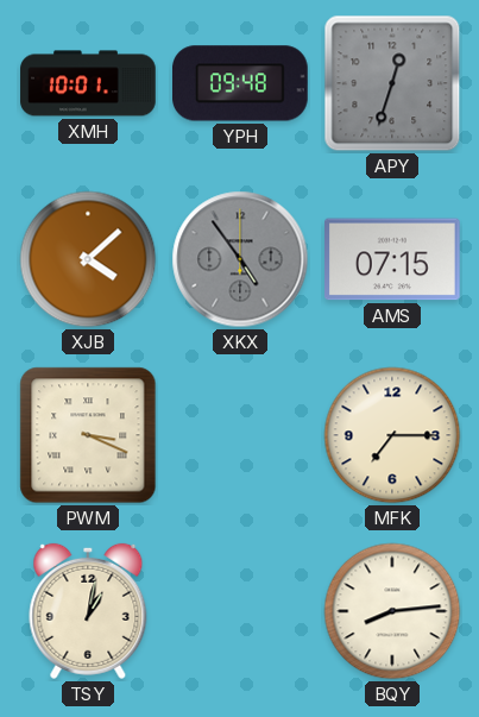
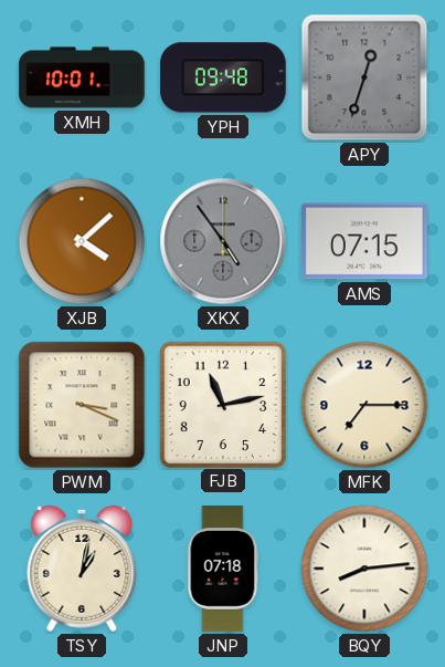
FJB: none -> 11:13
JNP: none -> 07:18
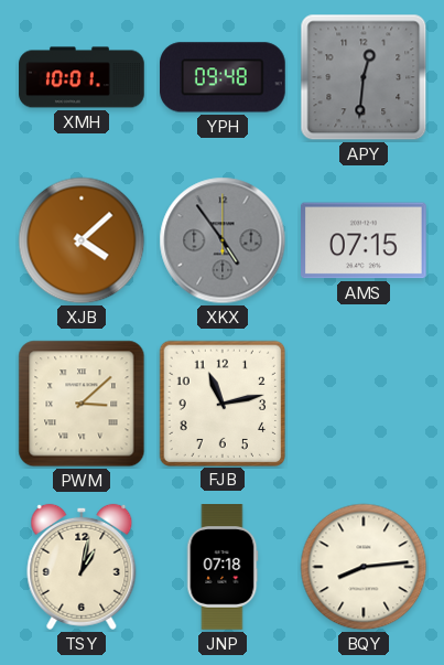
APY: 12:33 -> 12:31
PWM: 3:19 -> 3:08
MFK: 7:15 -> none
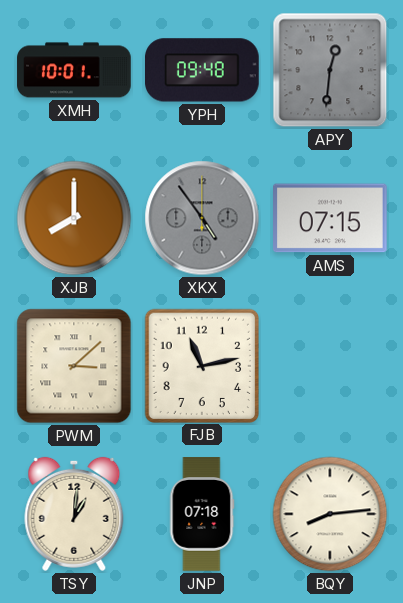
XJB: 4:08 -> 8:00
TSY: 1:02 -> 1:01
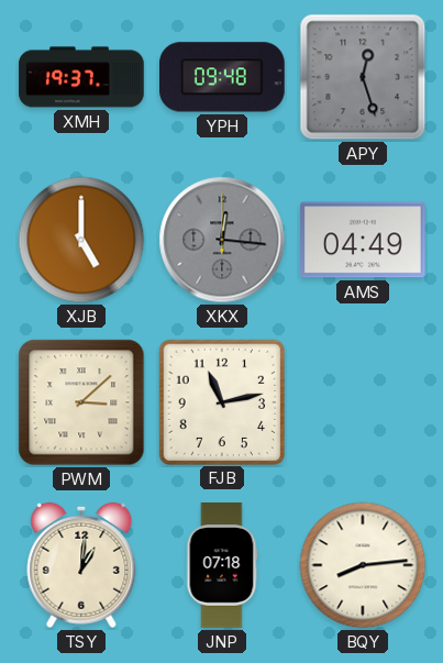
XMH: 10:01 -> 19:37
APY: 12:31 -> 12:27
XJB: 8:00 -> 5:00
XKX: 4:54 -> 12:16
AMS: 07:15 -> 04:49
